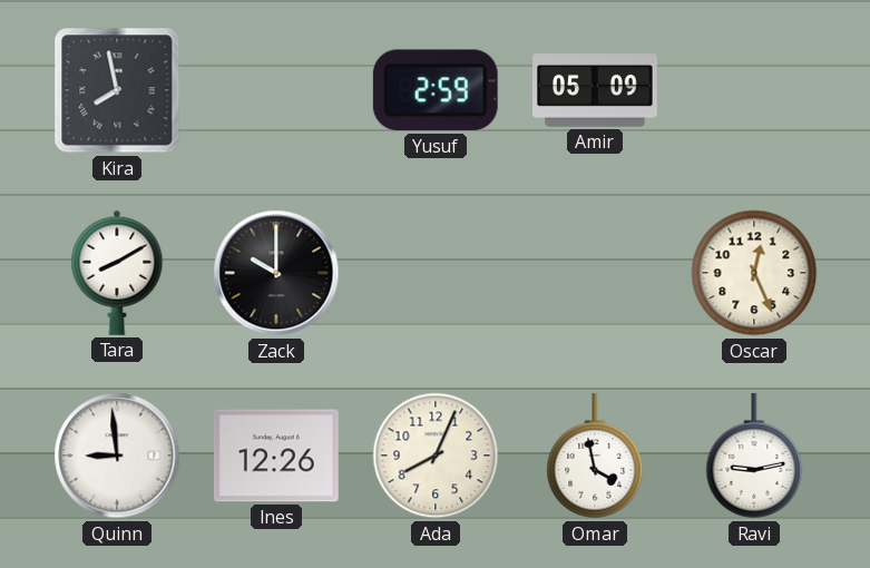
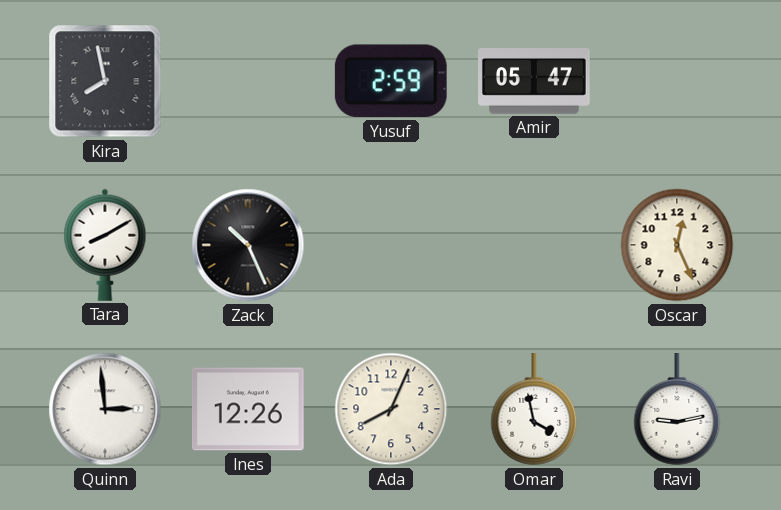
Amir: 05:09 -> 05:47
Zack: 10:00 -> 10:26
Quinn: 8:59 -> 2:59
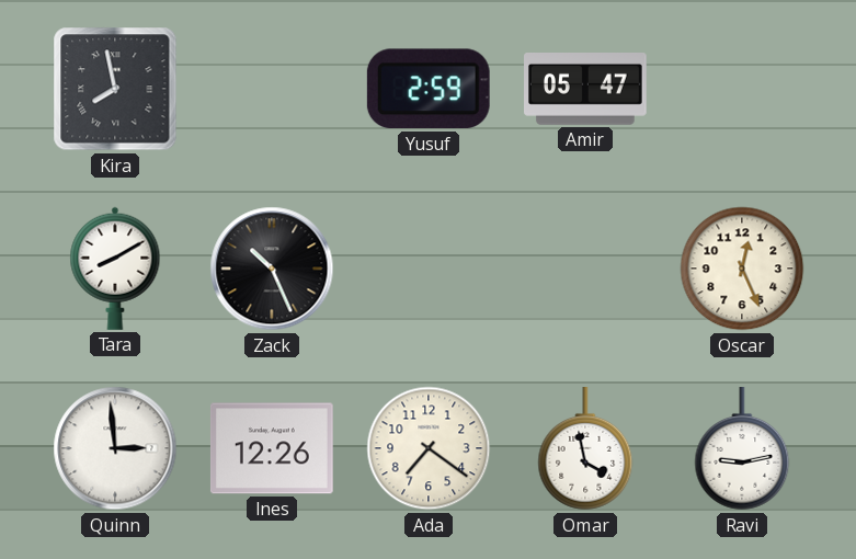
Ada: 8:04 -> 7:21
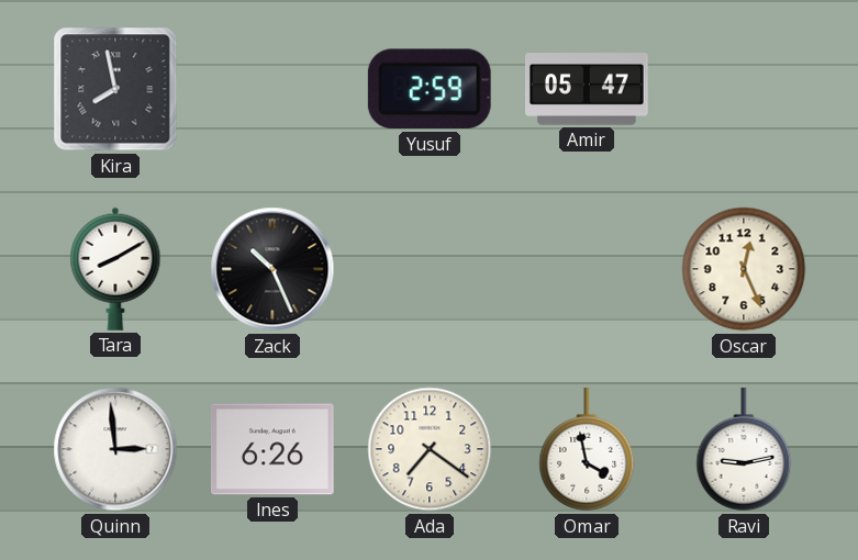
Ines: 12:26 -> 6:26
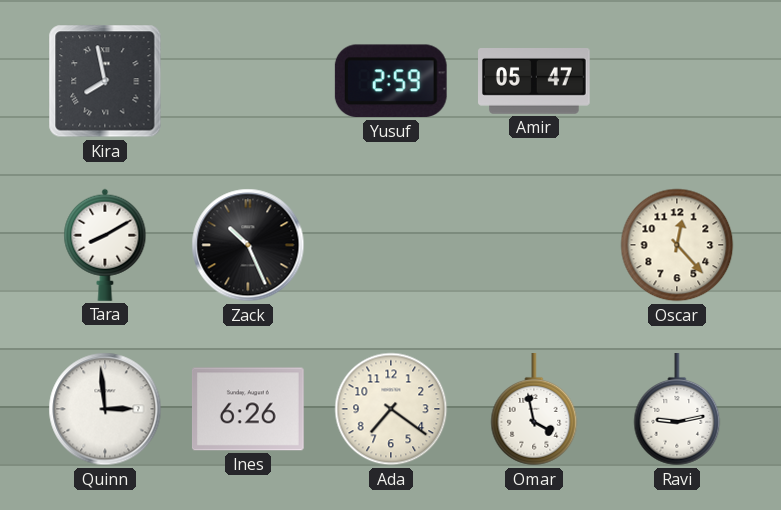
Oscar: 12:26 -> 12:23
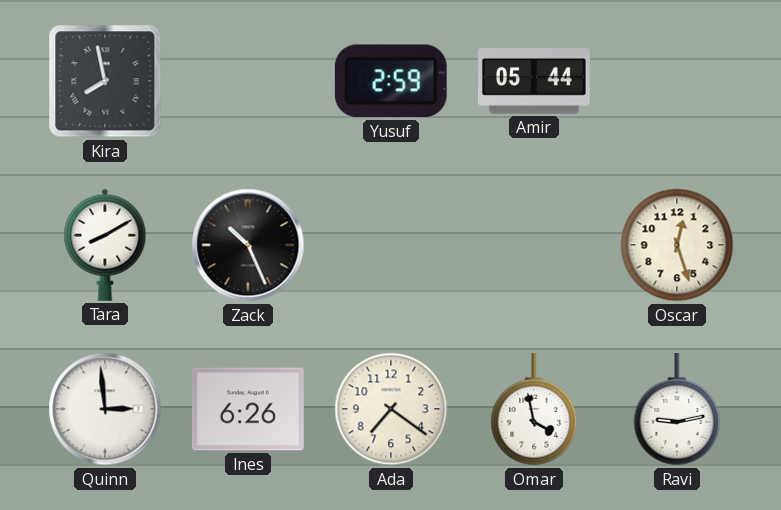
Amir: 05:47 -> 05:44
Oscar: 12:23 -> 12:27
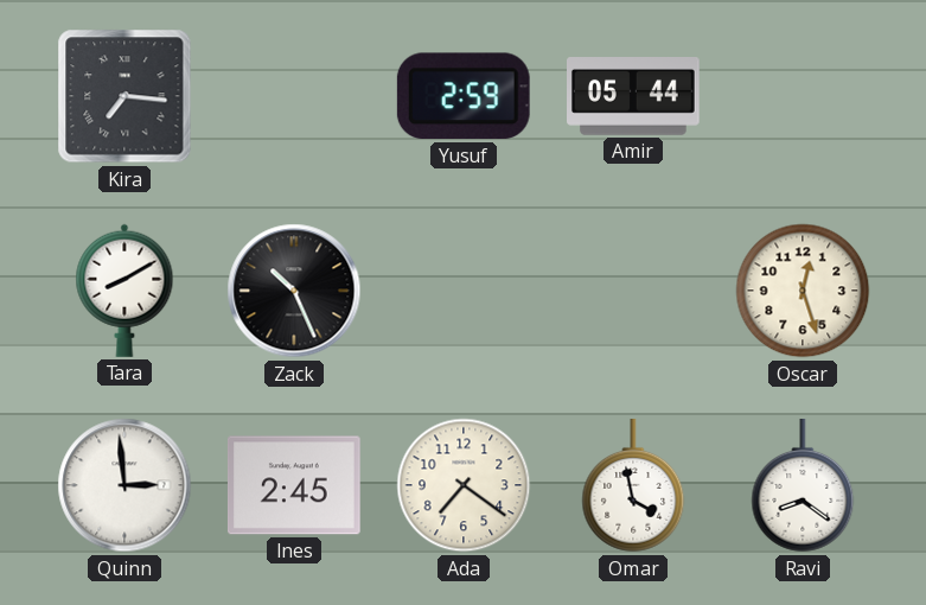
Kira: 7:58 -> 7:16
Ines: 6:26 -> 2:45
Ravi: 9:13 -> 8:21
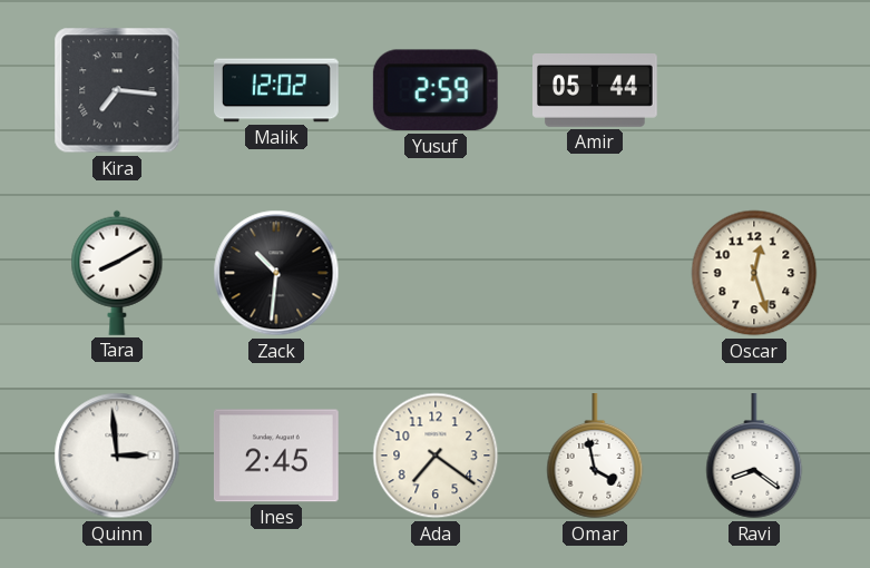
Malik: none -> 12:02
Zack: 10:26 -> 10:31
